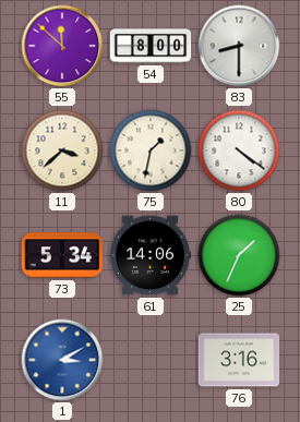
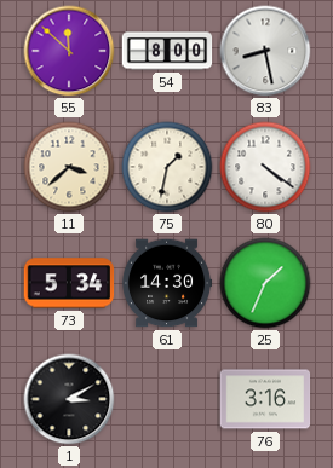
83: 8:30 -> 8:28
61: 14:06 -> 14:30
1 dial: blue -> black
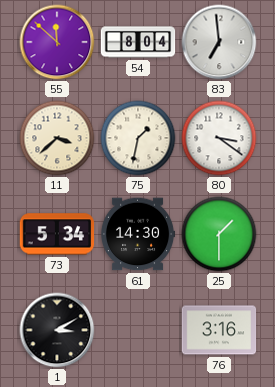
54: 8:00 -> 8:04
83: 8:28 -> 6:59
80: 4:21 -> 3:21
25: 1:34 -> 1:30
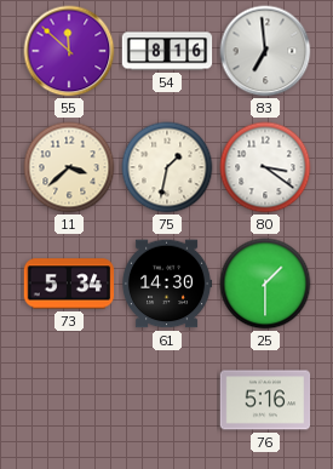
54: 8:04 -> 8:16
1: 3:10 -> none
76: 3:16 -> 5:16
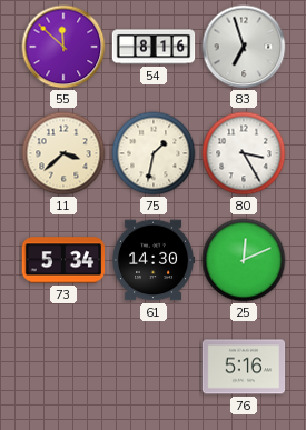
83: 6:59 -> 6:57
80: 3:21 -> 3:25
25: 1:30 -> 12:11
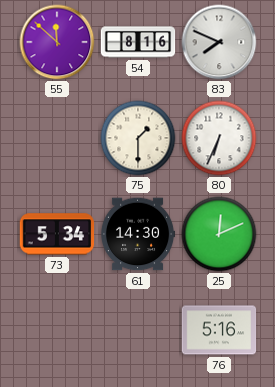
83: 6:57 -> 7:49
11: 3:38 -> none
75: 1:32 -> 1:30
80: 3:25 -> 6:34
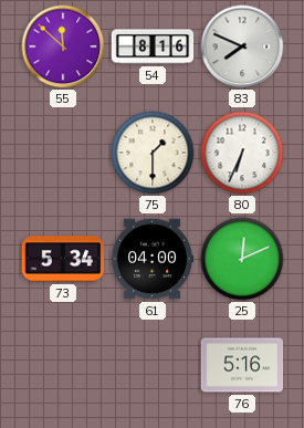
61: 14:30 -> 04:00
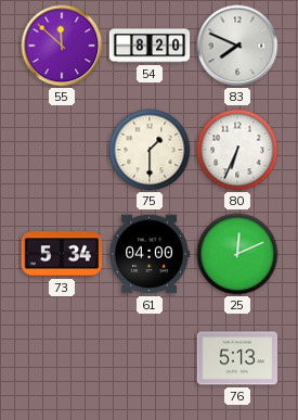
54: 8:16 -> 8:20
76: 5:16 -> 5:13
